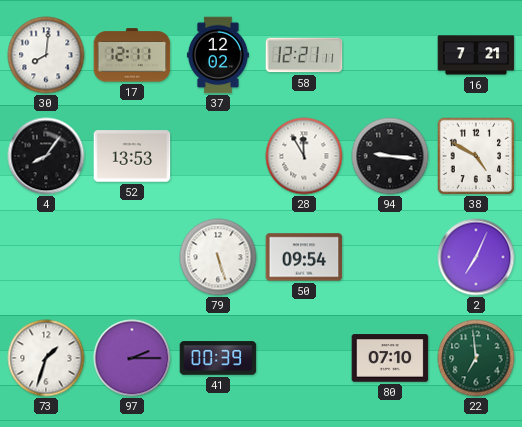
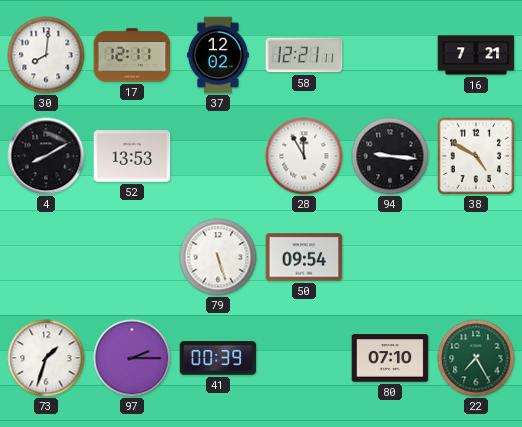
4: 8:06 -> 8:10
2: 7:04 -> none
22: 6:59 -> 7:25
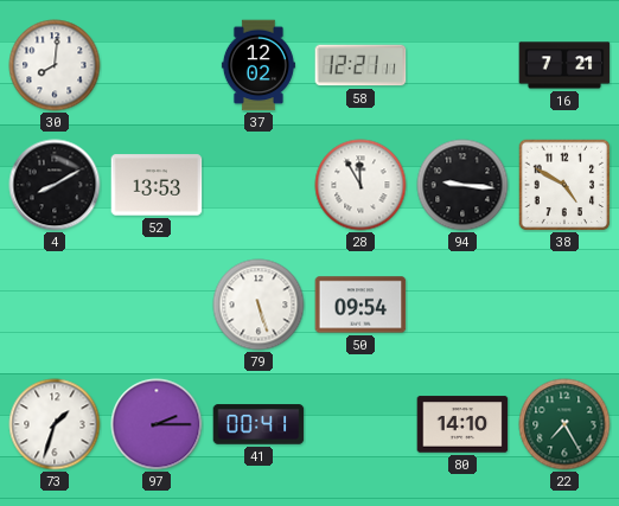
17: 12:11 -> none
41: 00:39 -> 00:41
80: 07:10 -> 14:10
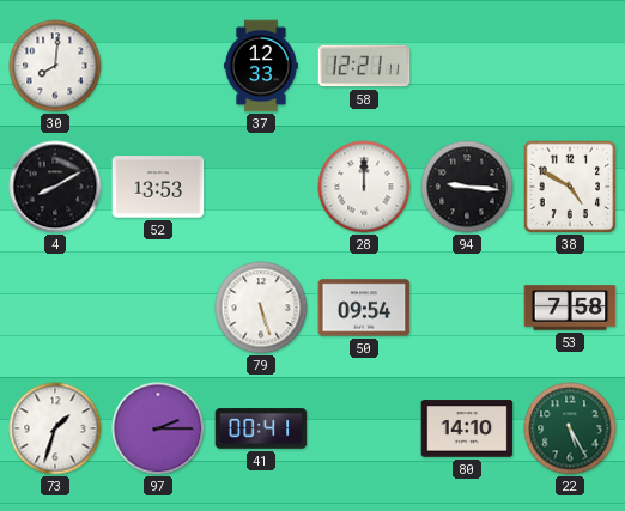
37: 12:02 -> 12:33
16: 7:21 -> none
28: 11:55 -> 12:00
53: none -> 7:58
22: 7:25 -> 5:25
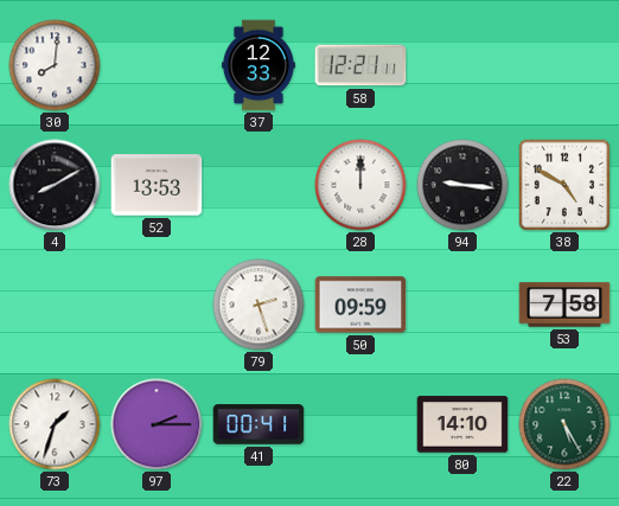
79: 5:27 -> 2:27
50: 09:54 -> 09:59
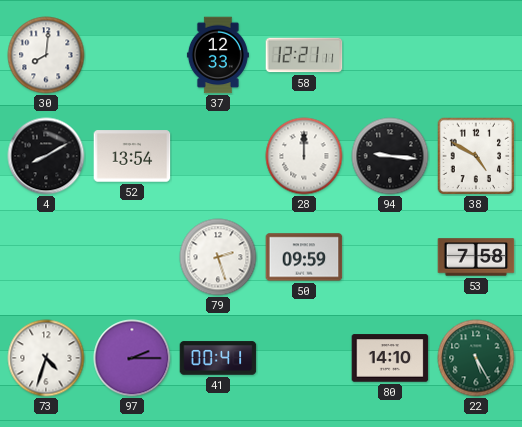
52: 13:53 -> 13:54
73: 1:33 -> 4:33
